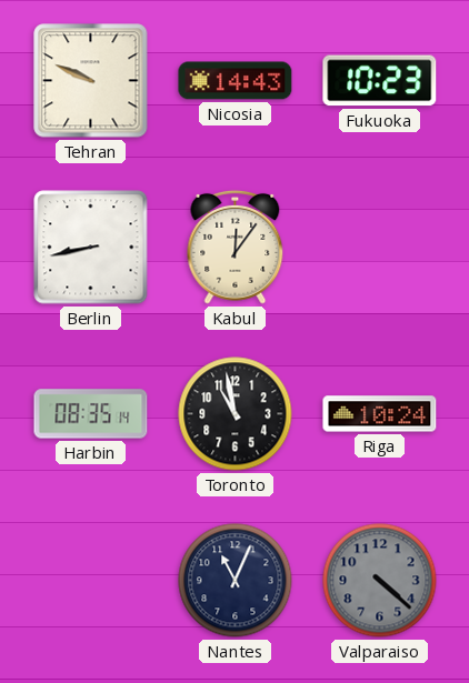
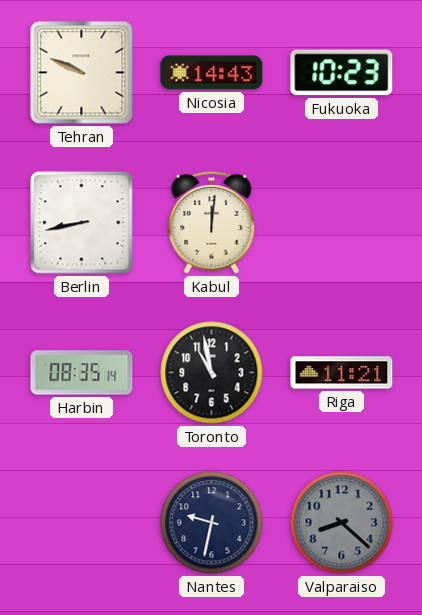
Kabul: 12:06 -> 12:01
Riga: 10:24 -> 11:21
Nantes: 11:04 -> 9:32
Valparaiso: 4:22 -> 8:22
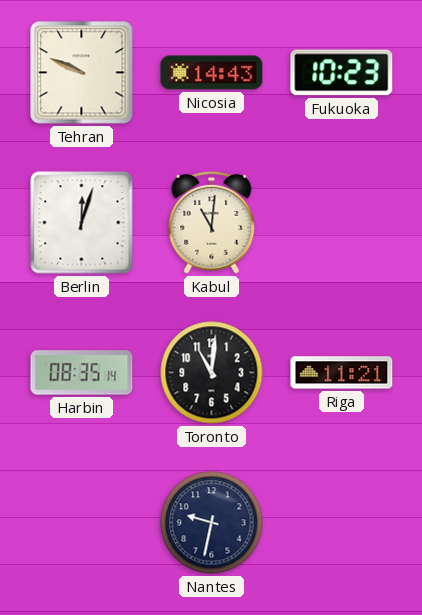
Berlin: 8:43 -> 12:03
Kabul: 12:01 -> 11:01
Toronto: 10:58 -> 11:01
Valparaiso: 8:22 -> none
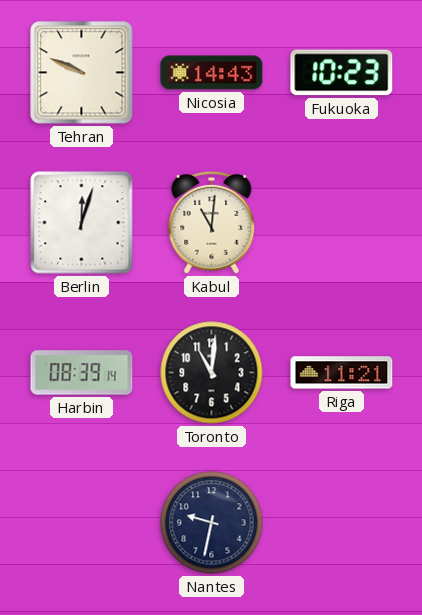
Harbin: 08:35 -> 08:39
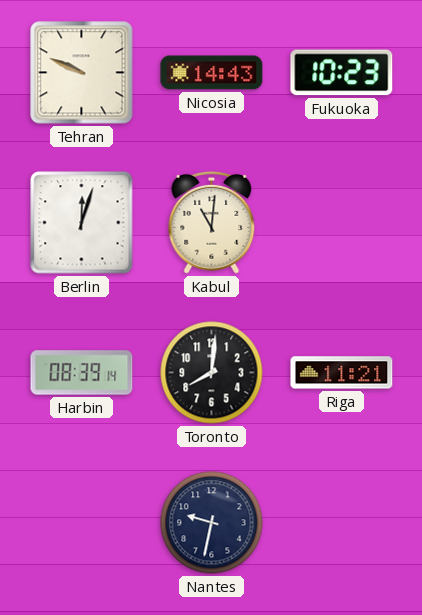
Toronto: 11:01 -> 8:01
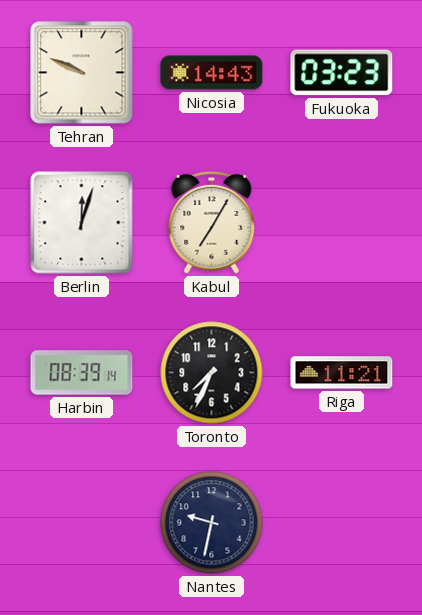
Fukuoka: 10:23 -> 03:23
Kabul: 11:01 -> 7:05
Toronto: 8:01 -> 7:34
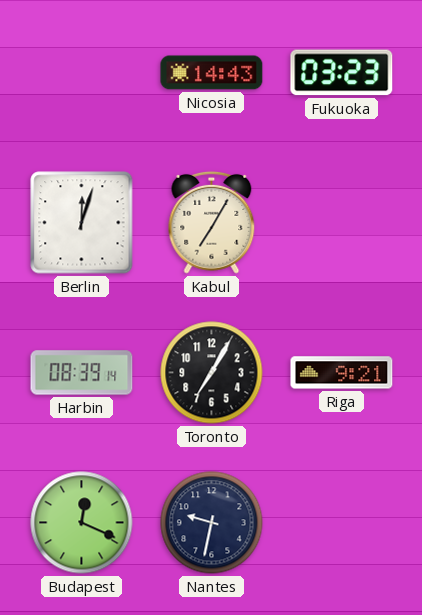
Tehran: 9:49 -> none
Toronto: 7:34 -> 7:05
Riga: 11:21 -> 9:21
Budapest: none -> 12:19
